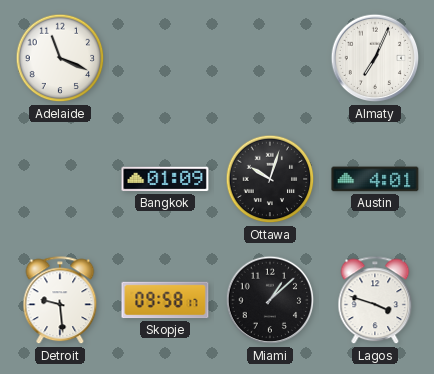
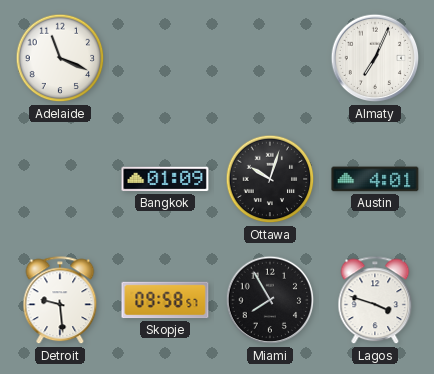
Skopje: 09:58:17 -> 09:58:57
Miami: 1:08 -> 7:55
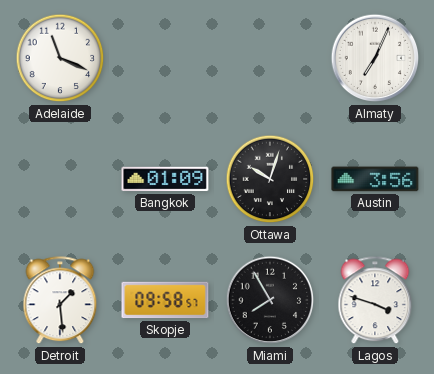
Austin: 4:01 -> 3:56
Detroit: 9:29 -> 1:29
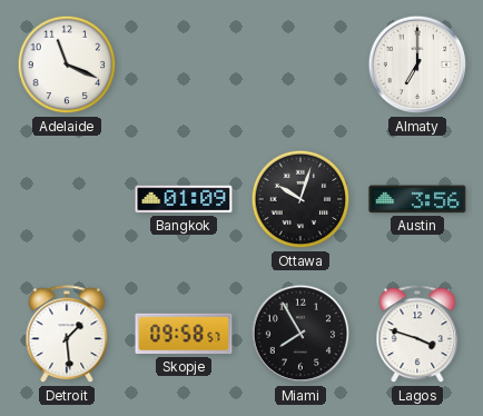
Almaty: 7:04 -> 7:00
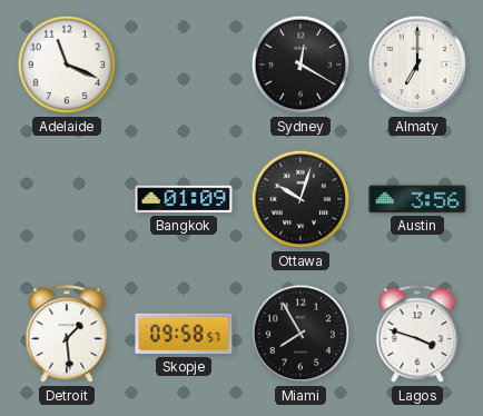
Sydney: none -> 12:20
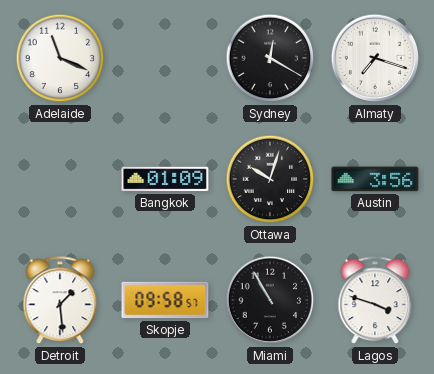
Almaty: 7:00 -> 7:18
Miami: 7:55 -> 10:55
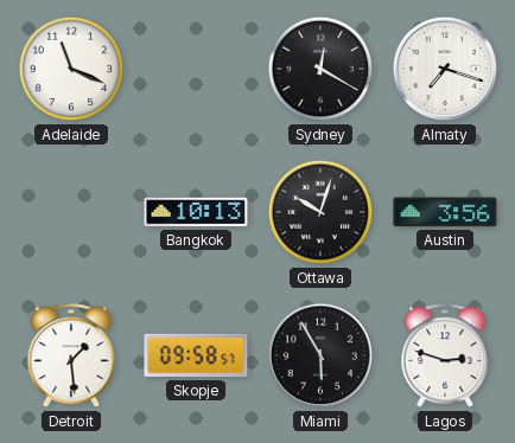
Bangkok: 01:09 -> 10:13
Miami: 10:55 -> 5:55
Lagos: 3:48 -> 2:48
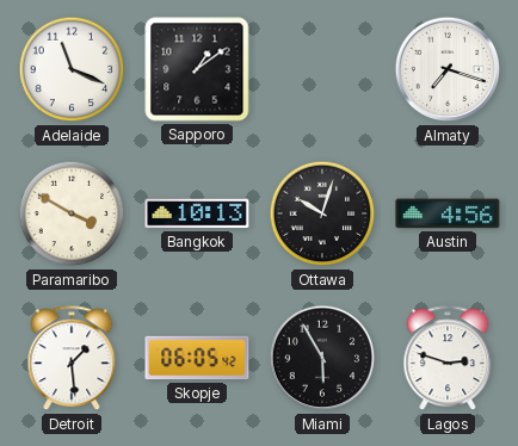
Sapporo: none -> 1:09
Sydney: 12:20 -> none
Paramaribo: none -> 3:50
Austin: 3:56 -> 4:56
Skopje: 09:58 -> 06:05
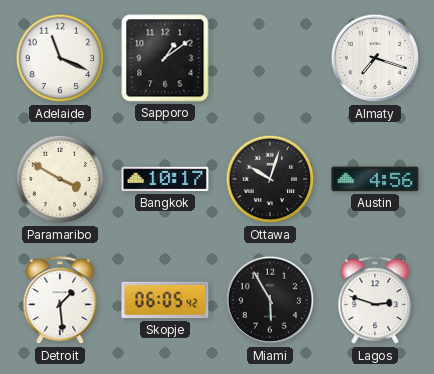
Bangkok: 10:13 -> 10:17
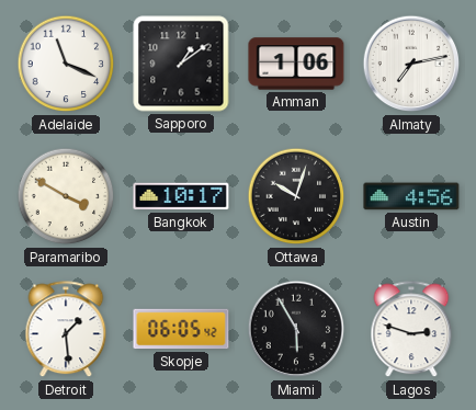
Amman: none -> 1:06
Almaty: 7:18 -> 7:13
